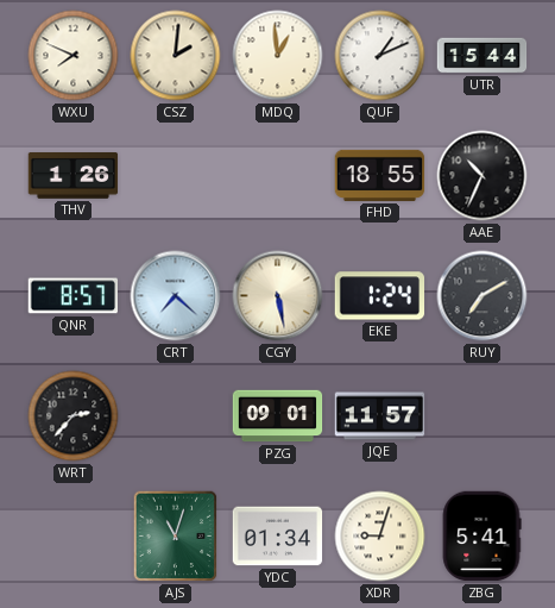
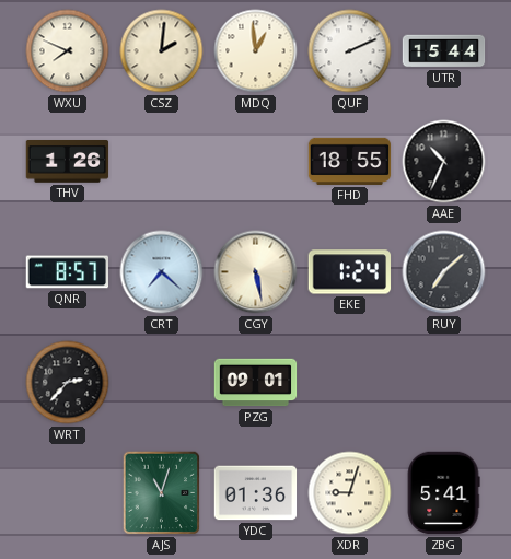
QUF: 1:11 -> 2:11
RUY: 7:10 -> 7:08
JQE: 11:57 -> none
YDC: 01:34 -> 01:36
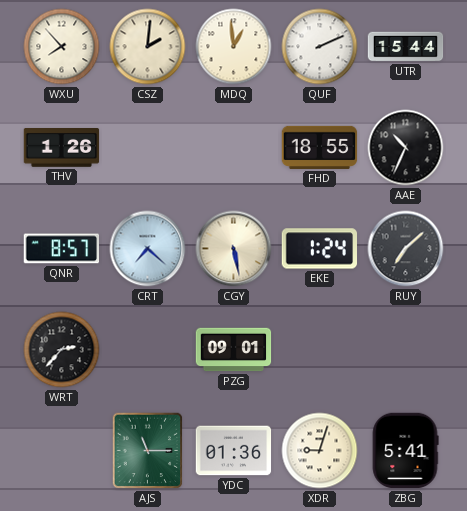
WXU: 7:49 -> 7:53
AJS: 11:03 -> 11:15
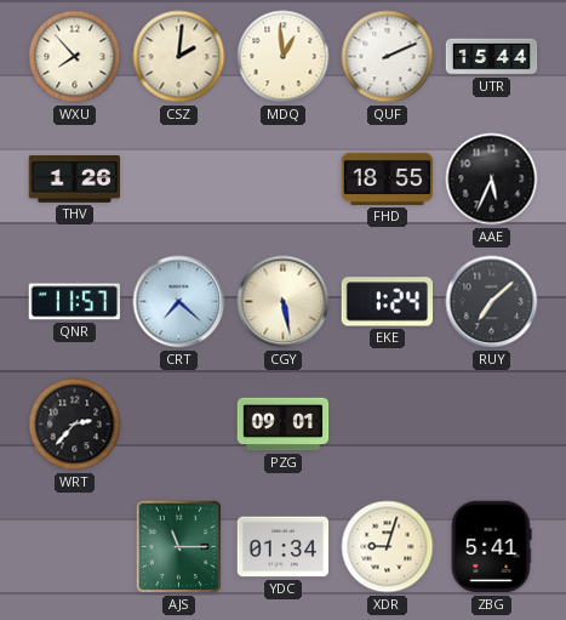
AAE: 10:34 -> 5:34
QNR: 8:57 -> 11:57
YDC: 01:36 -> 01:34
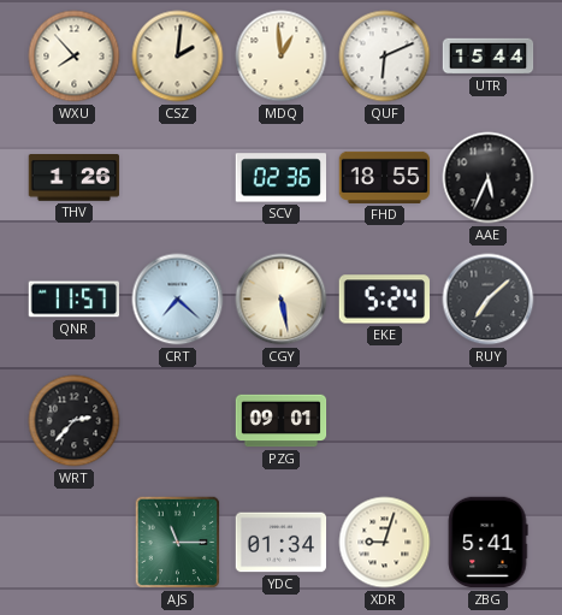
QUF: 2:11 -> 6:11
SCV: none -> 02:36
EKE: 1:24 -> 5:24
